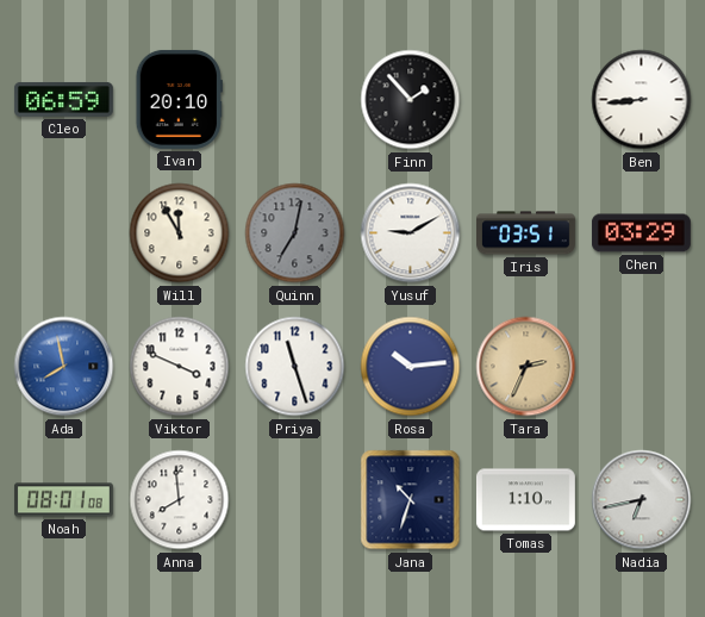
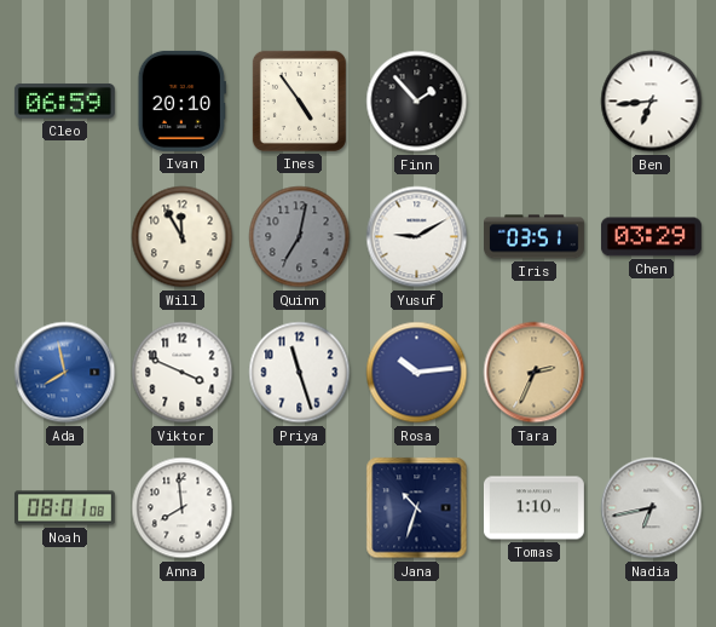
Ines: none -> 4:54
Ben: 8:44 -> 6:44
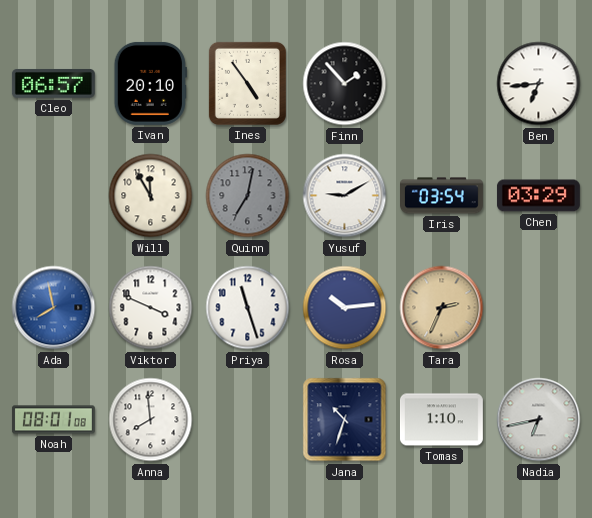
Cleo: 06:59 -> 06:57
Iris: 03:51 -> 03:54
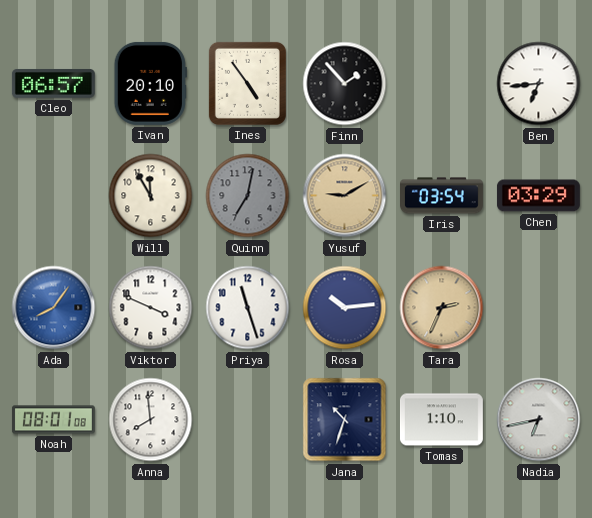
Yusuf dial: white -> champagne
Ada: 7:58 -> 8:06
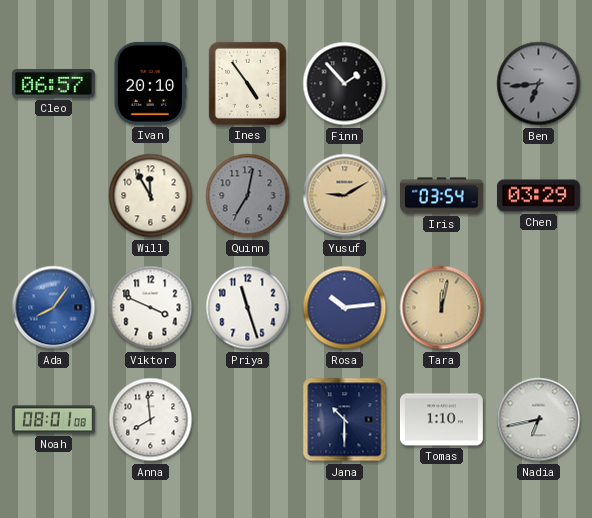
Ben dial: white -> grey
Tara: 2:34 -> 12:02
Jana: 10:33 -> 10:30
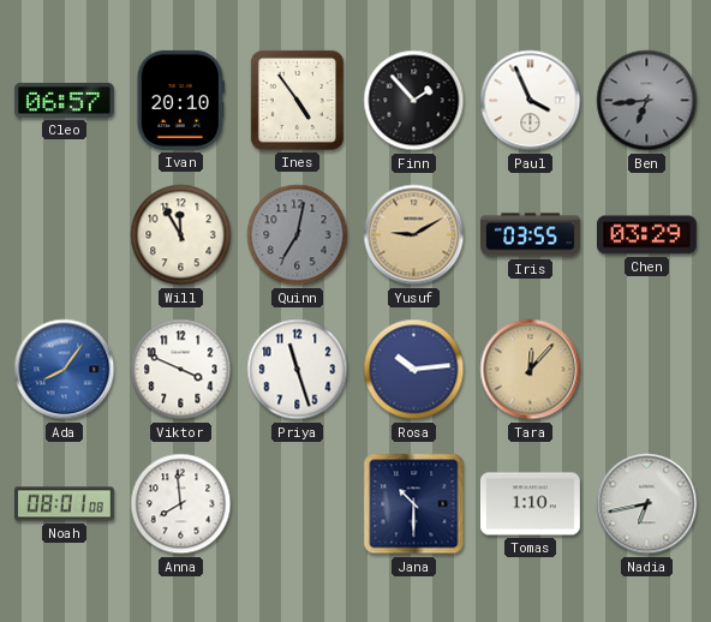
Paul: none -> 3:56
Iris: 03:54 -> 03:55
Tara: 12:02 -> 12:07
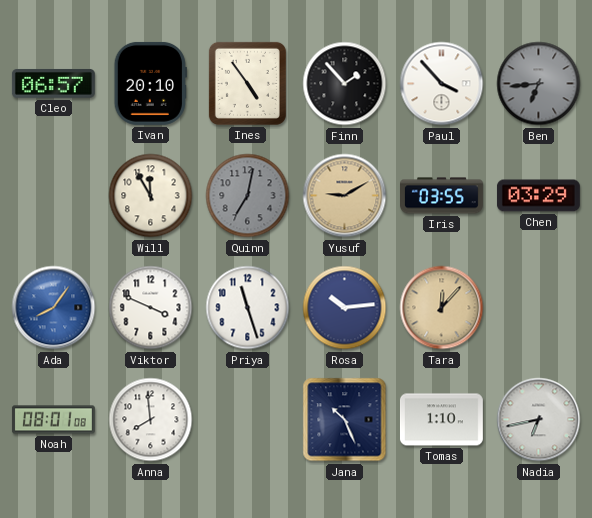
Paul: 3:56 -> 3:53
Jana: 10:30 -> 10:26
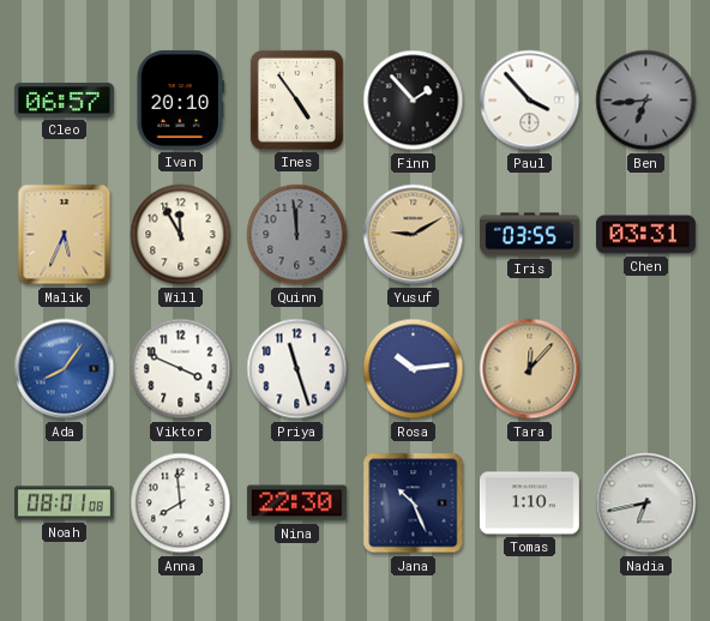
Malik: none -> 5:34
Quinn: 7:02 -> 11:59
Chen: 03:29 -> 03:31
Nina: none -> 22:30
